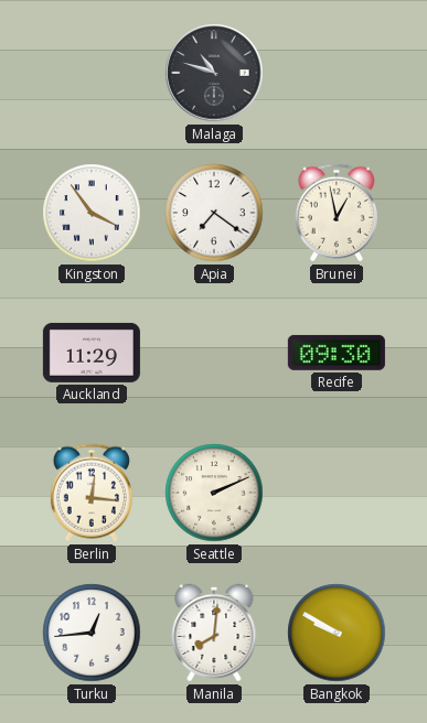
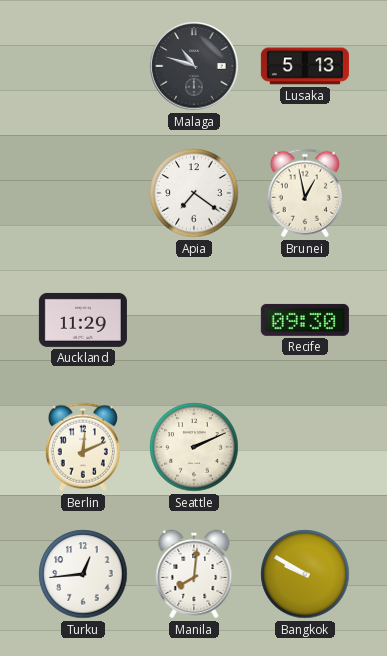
Lusaka: none -> 5:13
Kingston: 3:54 -> none
Berlin: 12:16 -> 12:11
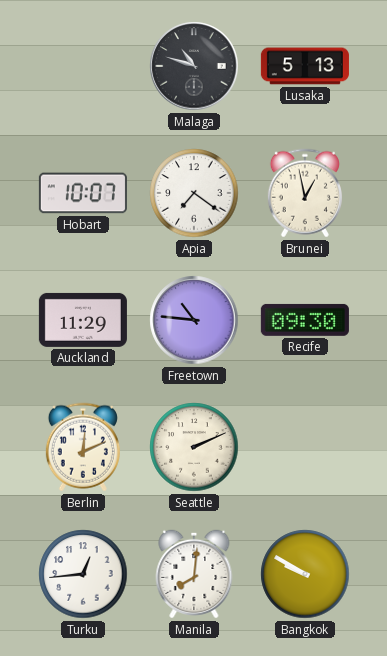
Hobart: none -> 10:07
Freetown: none -> 10:46
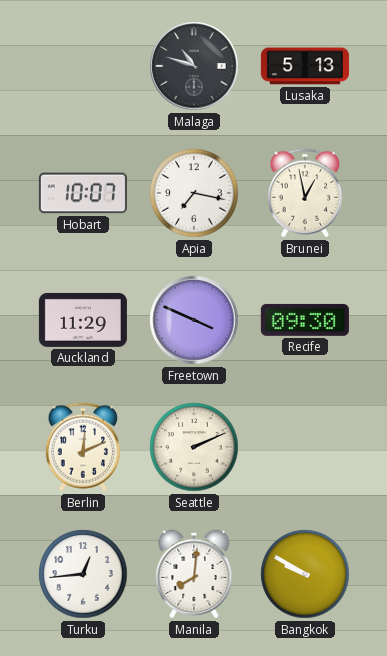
Apia: 7:21 -> 7:17
Freetown: 10:46 -> 3:49
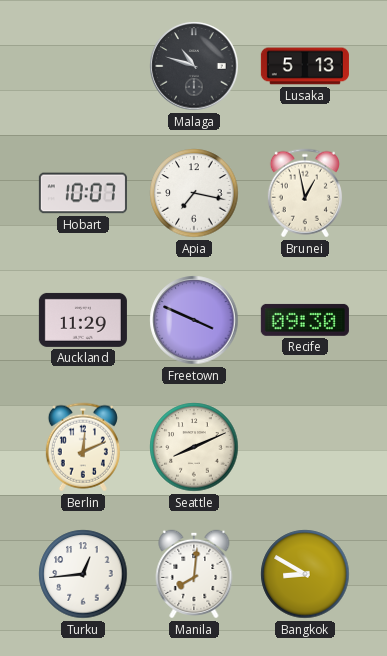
Seattle: 2:11 -> 8:11
Bangkok: 9:50 -> 8:50
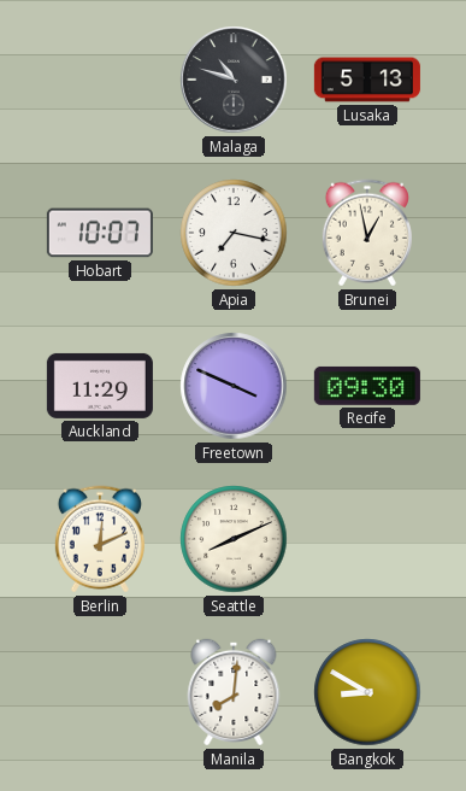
Turku: 12:44 -> none
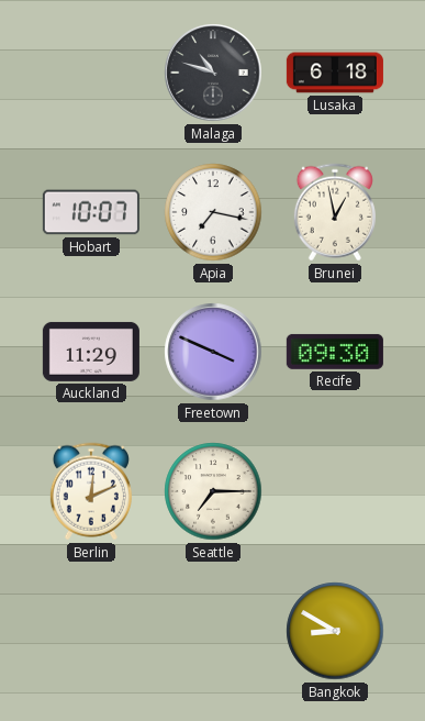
Lusaka: 5:13 -> 6:18
Seattle: 8:11 -> 7:15
Manila: 8:01 -> none
